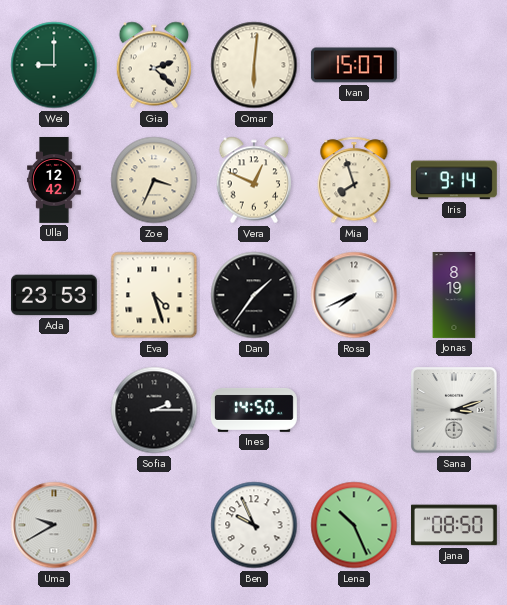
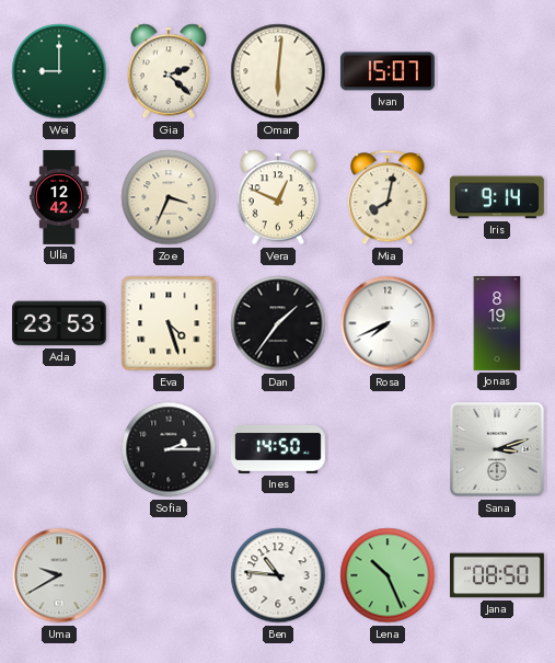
Mia: 7:57 -> 8:02
Ben: 9:56 -> 10:46
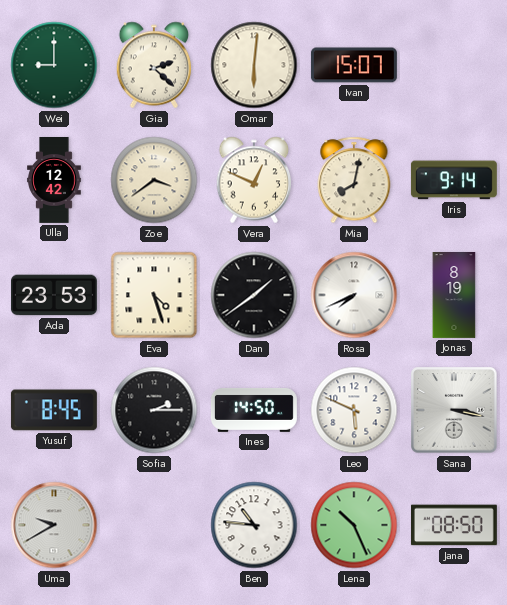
Zoe: 3:34 -> 3:39
Dan: 1:36 -> 1:39
Yusuf: none -> 8:45
Leo: none -> 5:49
Sana: 3:12 -> 3:17
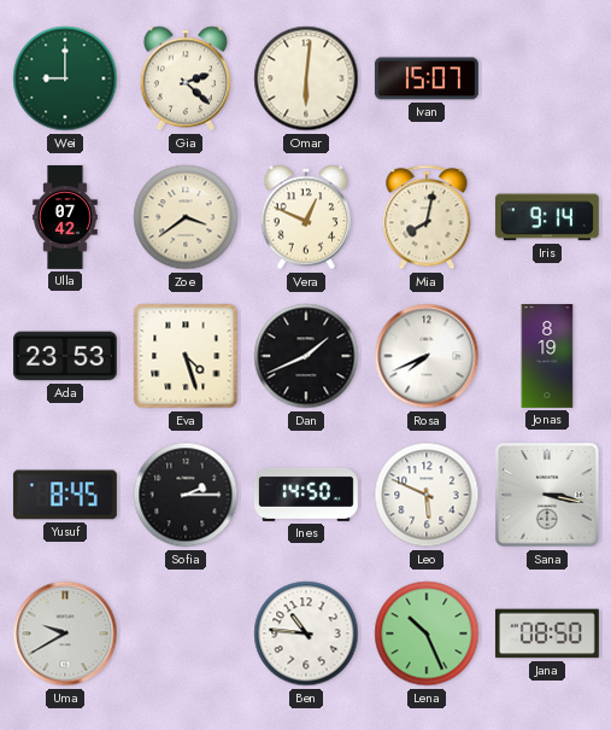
Ulla: 12:42 -> 07:42
Dan: 1:39 -> 1:41
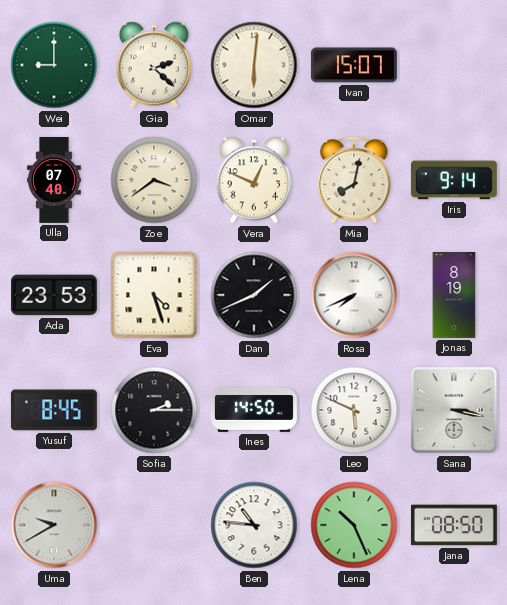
Ulla: 07:42 -> 07:40
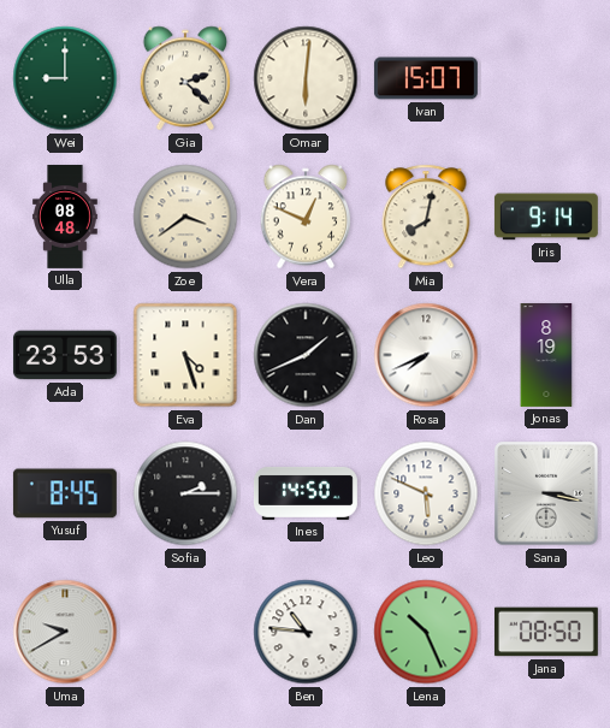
Ulla: 07:40 -> 08:48
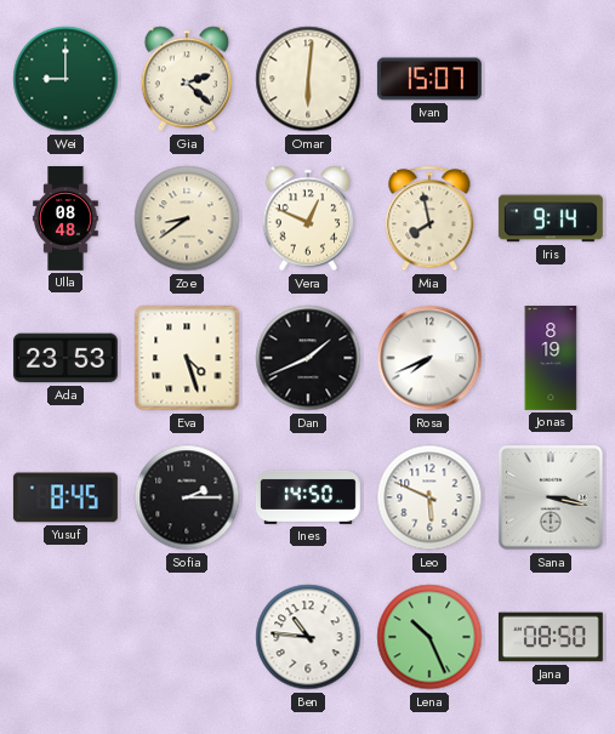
Zoe: 3:39 -> 8:39
Mia: 8:02 -> 7:58
Uma: 9:40 -> none
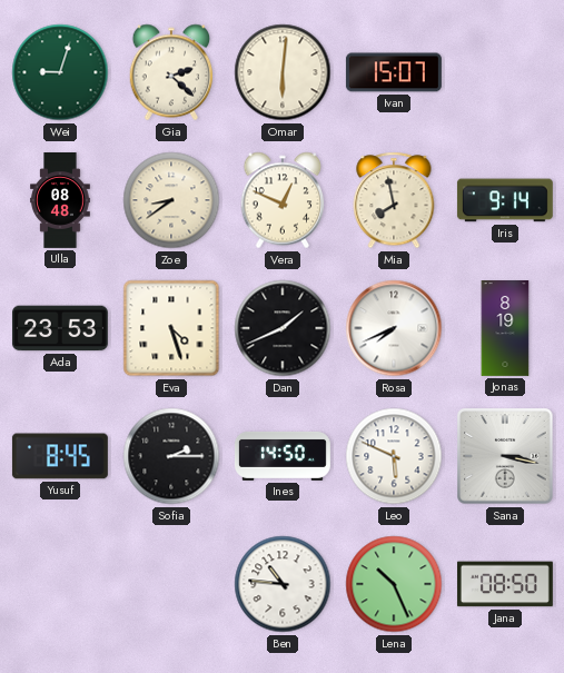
Wei: 9:00 -> 9:03
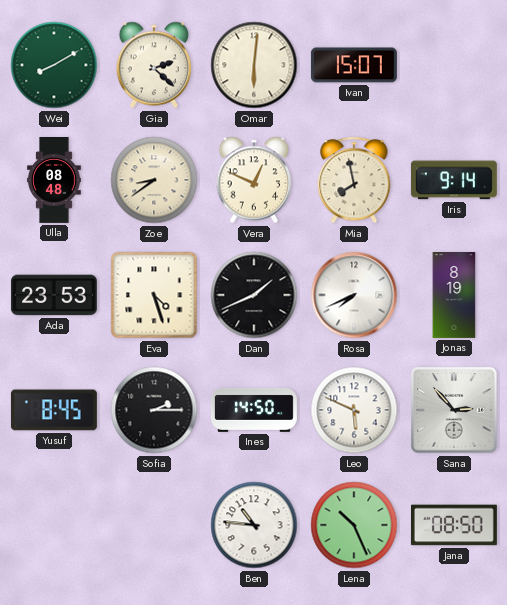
Wei: 9:03 -> 8:10
Sana: 3:17 -> 2:53
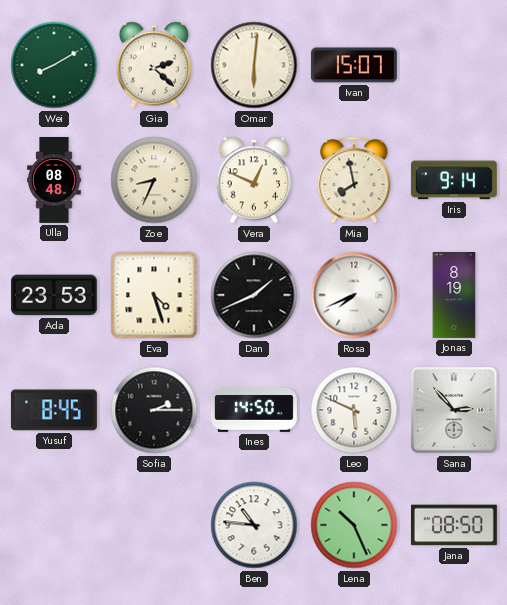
Zoe: 8:39 -> 8:34
